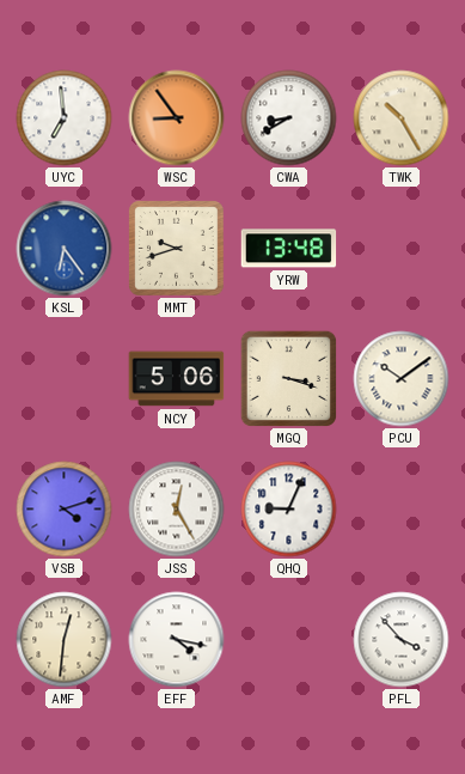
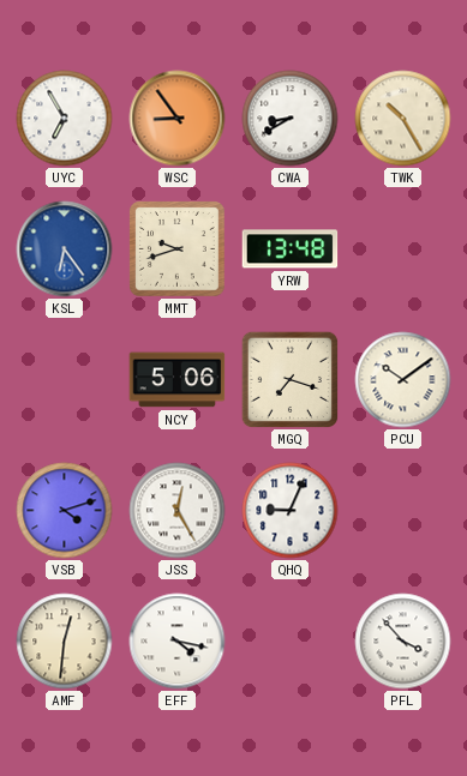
UYC: 6:59 -> 6:55
MGQ: 3:18 -> 7:18
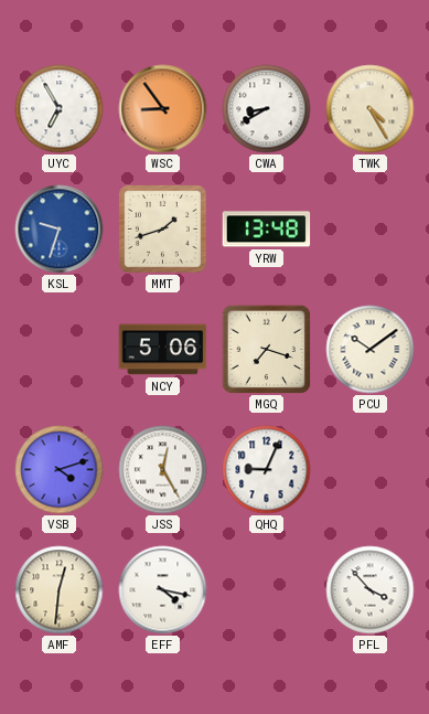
TWK: 10:25 -> 4:25
KSL: 6:24 -> 9:33
MMT: 9:42 -> 1:42
